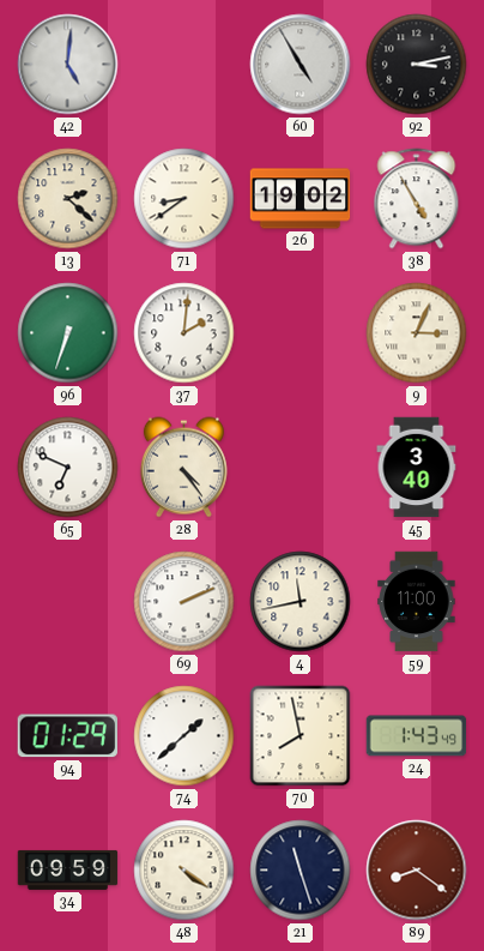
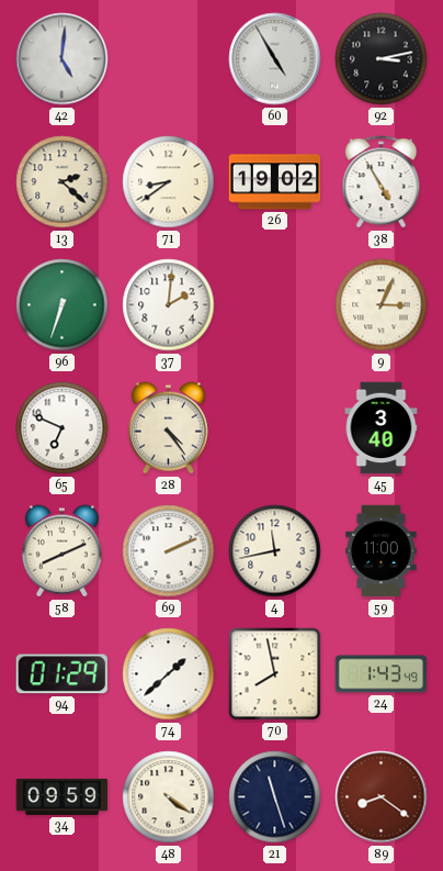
58: none -> 8:11
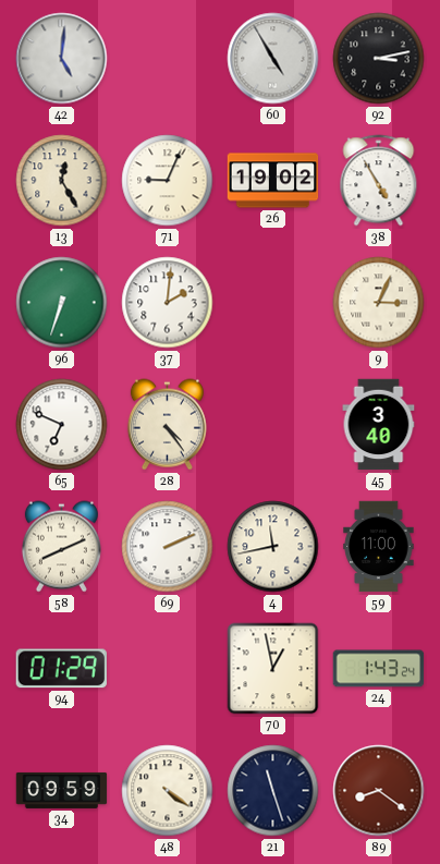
13: 2:22 -> 12:25
71: 8:39 -> 9:04
74: 1:38 -> none
70: 7:58 -> 12:58
24: 1:43:49 -> 1:43:24
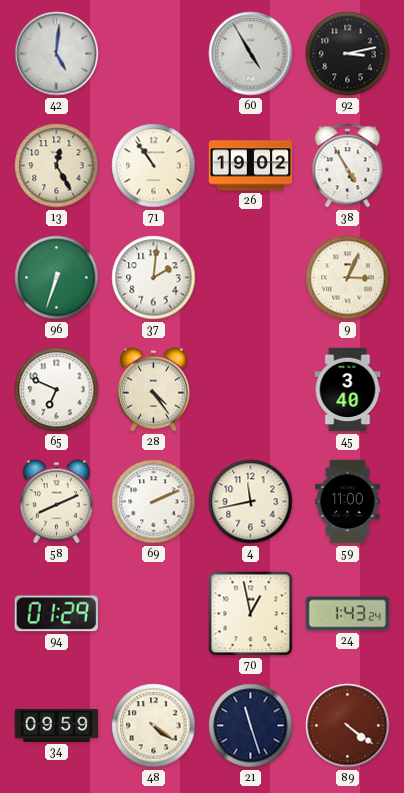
71: 9:04 -> 10:54
89: 8:21 -> 4:21
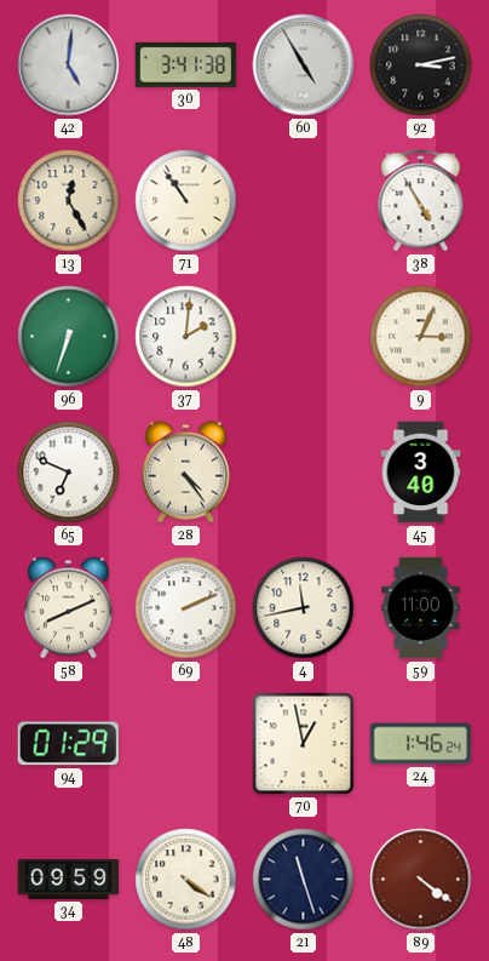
30: none -> 3:41
26: 19:02 -> none
24: 1:43 -> 1:46
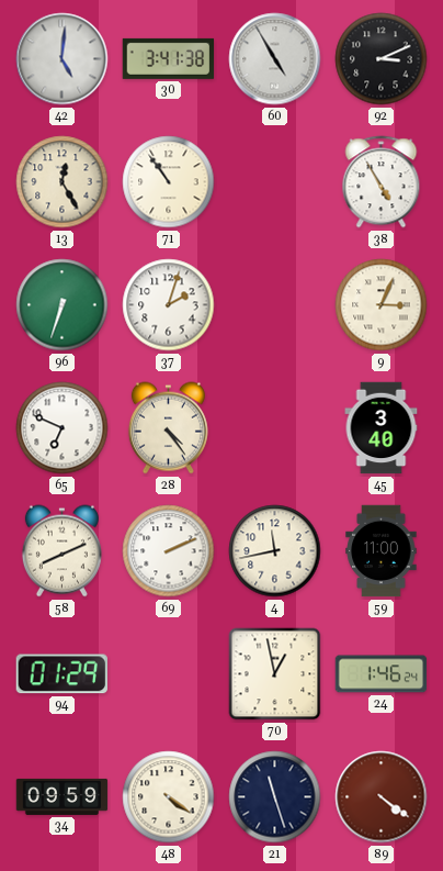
92: 3:13 -> 3:11
37: 2:01 -> 2:03
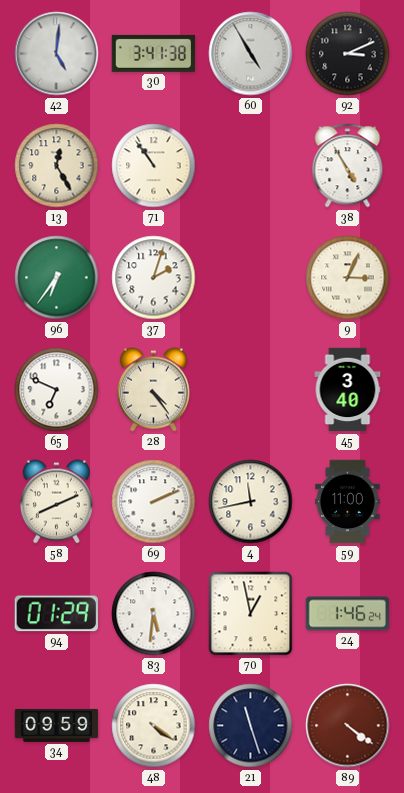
96: 6:33 -> 6:36
83: none -> 5:31
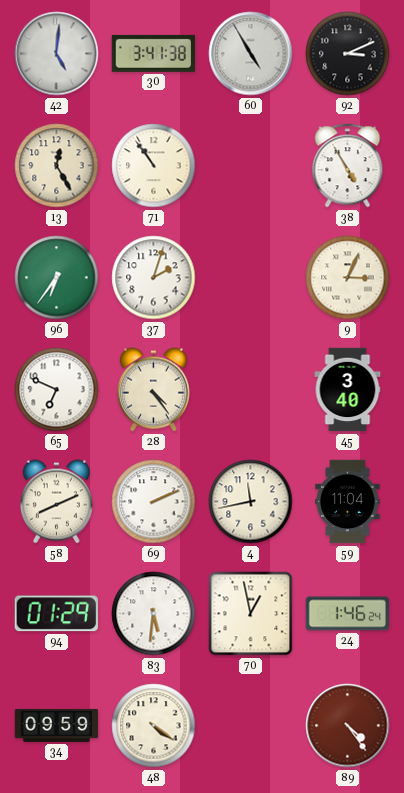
59: 11:00 -> 11:04
21: 11:27 -> none
89: 4:21 -> 4:24
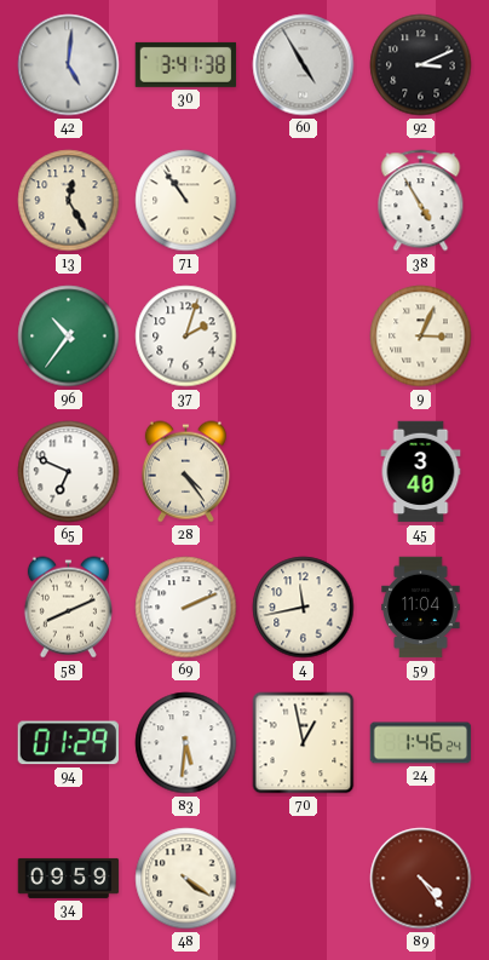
96: 6:36 -> 10:36
